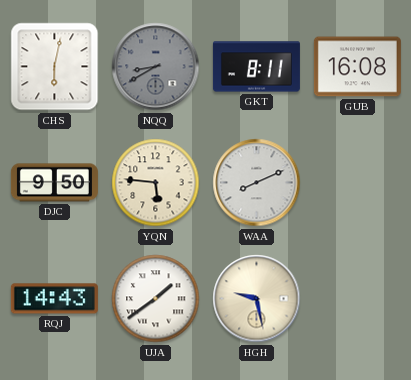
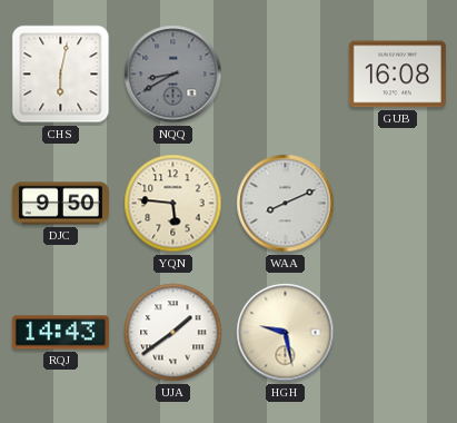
GKT: 8:11 -> none
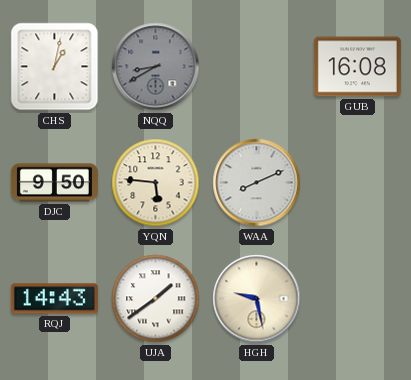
CHS: 6:02 -> 1:02
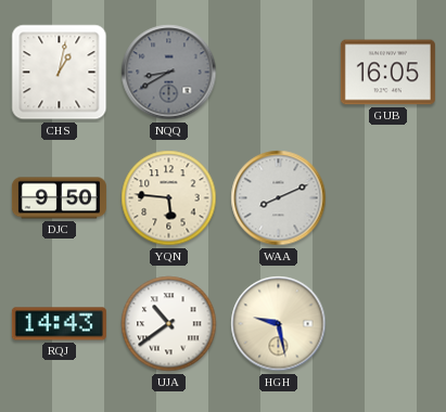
GUB: 16:08 -> 16:05
UJA: 1:39 -> 10:39
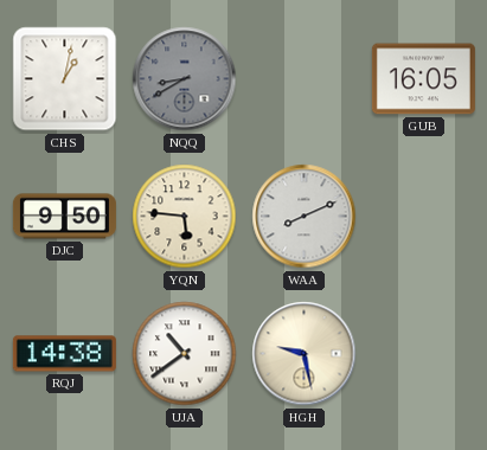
RQJ: 14:43 -> 14:38
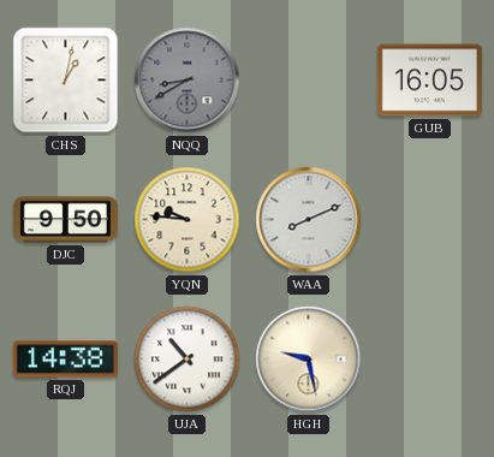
YQN: 5:46 -> 9:46
